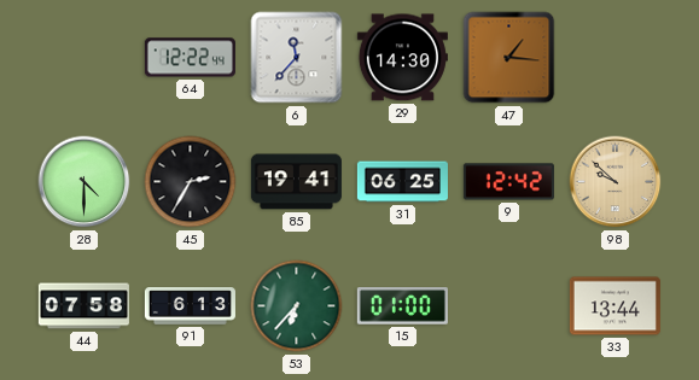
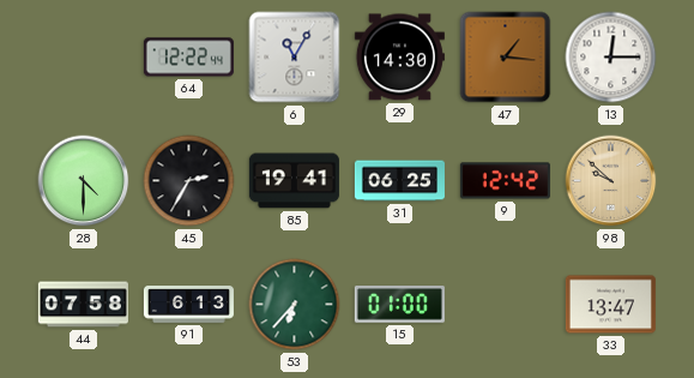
6: 11:37 -> 11:05
13: none -> 12:15
33: 13:44 -> 13:47
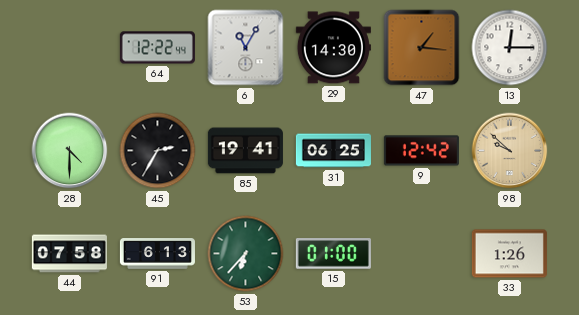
33: 13:47 -> 1:26
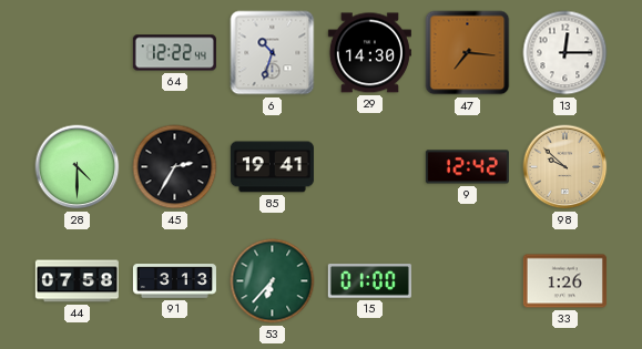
6: 11:05 -> 10:33
47: 1:16 -> 7:16
31: 06:25 -> none
91: 6:13 -> 3:13
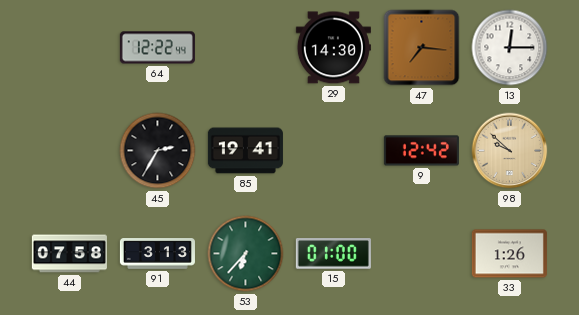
6: 10:33 -> none
28: 4:30 -> none
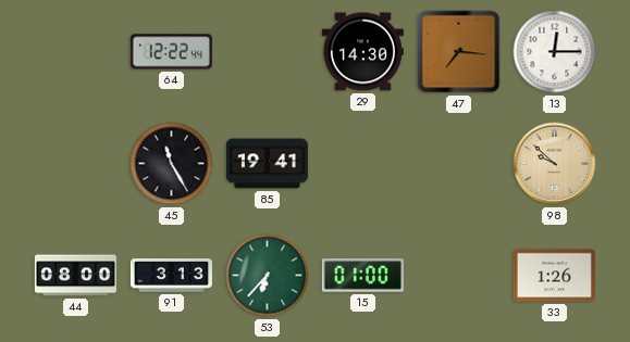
45: 2:35 -> 11:25
9: 12:42 -> none
44: 07:58 -> 08:00
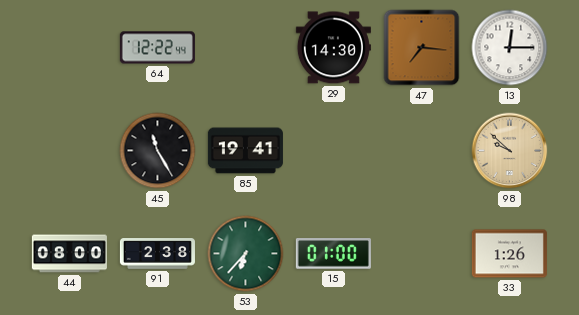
91: 3:13 -> 2:38
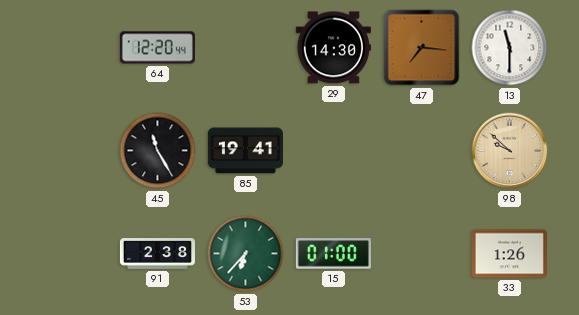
64: 12:22 -> 12:20
13: 12:15 -> 11:30
44: 08:00 -> none
